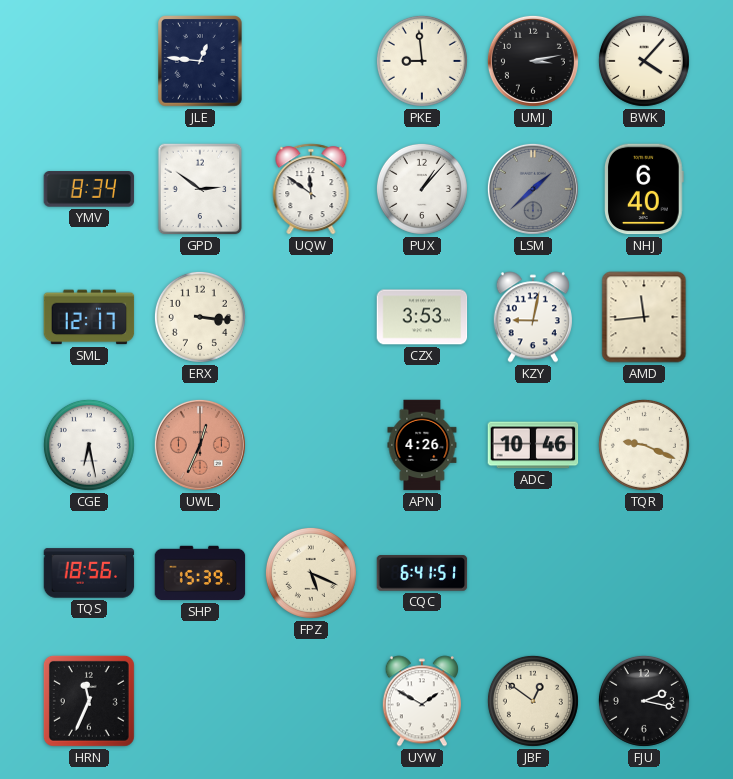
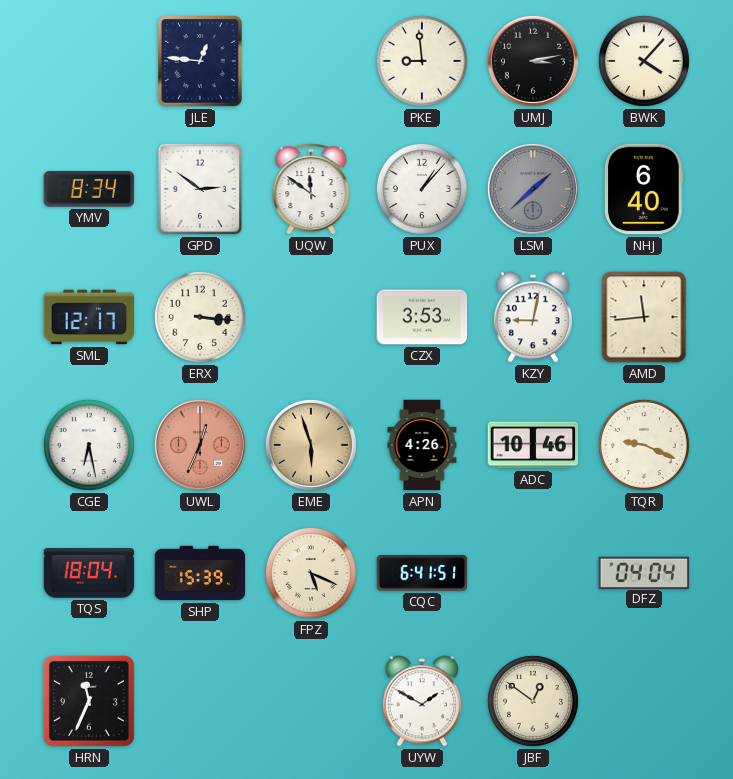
EME: none -> 5:57
TQS: 18:56 -> 18:04
DFZ: none -> 04:04
FJU: 2:17 -> none
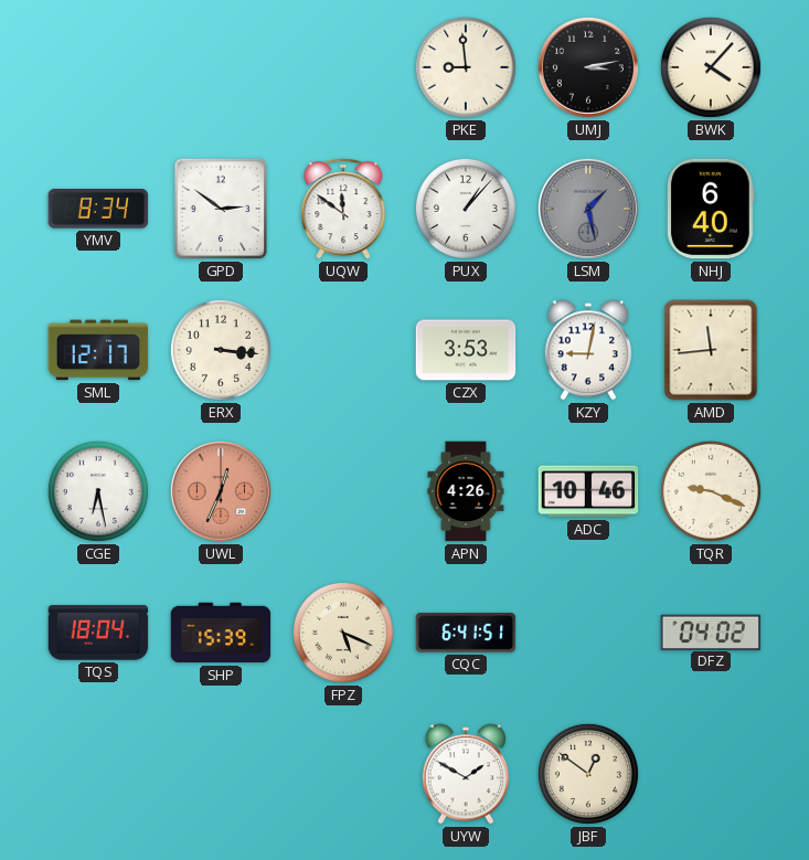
JLE: 12:46 -> none
LSM: 1:38 -> 1:28
EME: 5:57 -> none
DFZ: 04:04 -> 04:02
HRN: 11:34 -> none
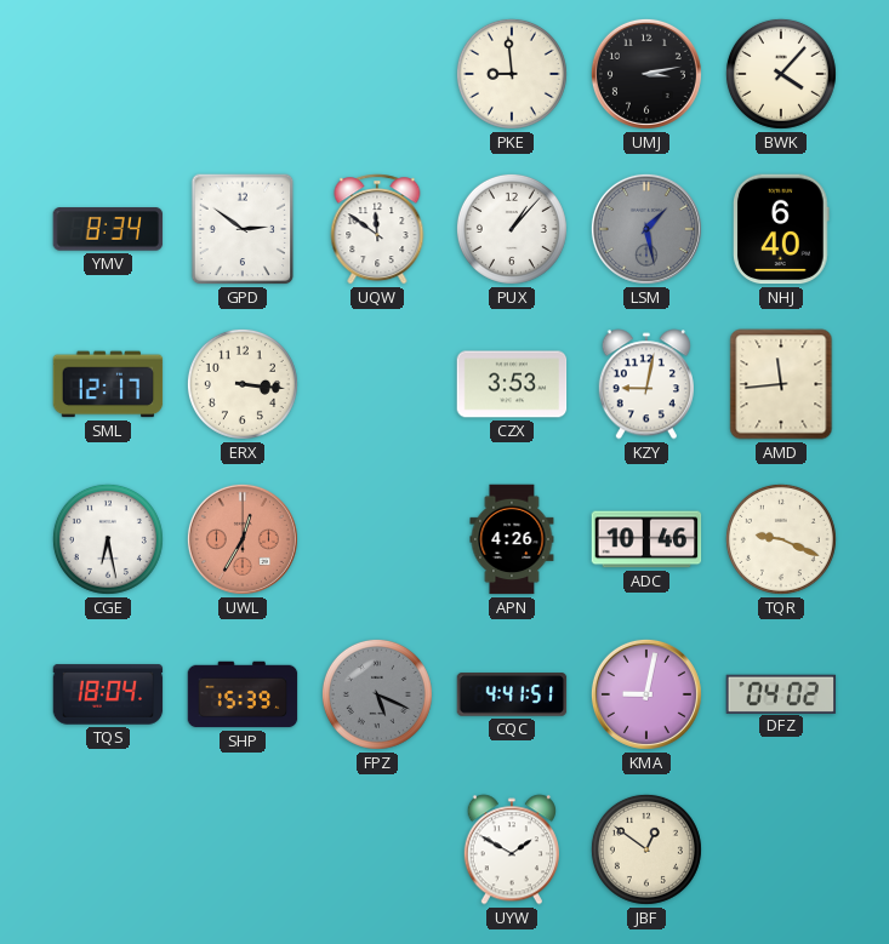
UWL: 12:34 -> 12:35
FPZ dial: cream -> grey
CQC: 6:41 -> 4:41
KMA: none -> 9:02
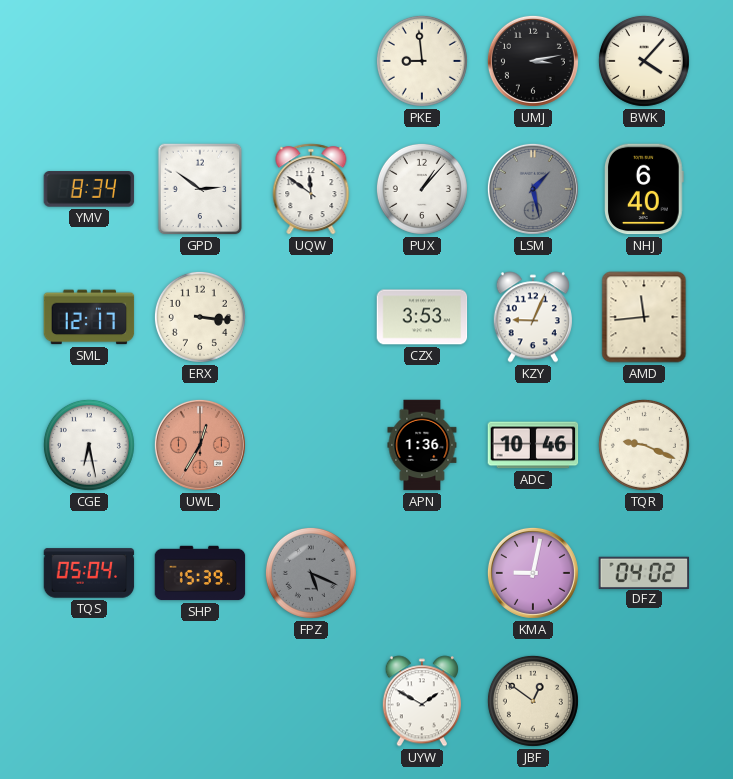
KZY: 9:02 -> 9:04
APN: 4:26 -> 1:36
TQS: 18:04 -> 05:04
CQC: 4:41 -> none
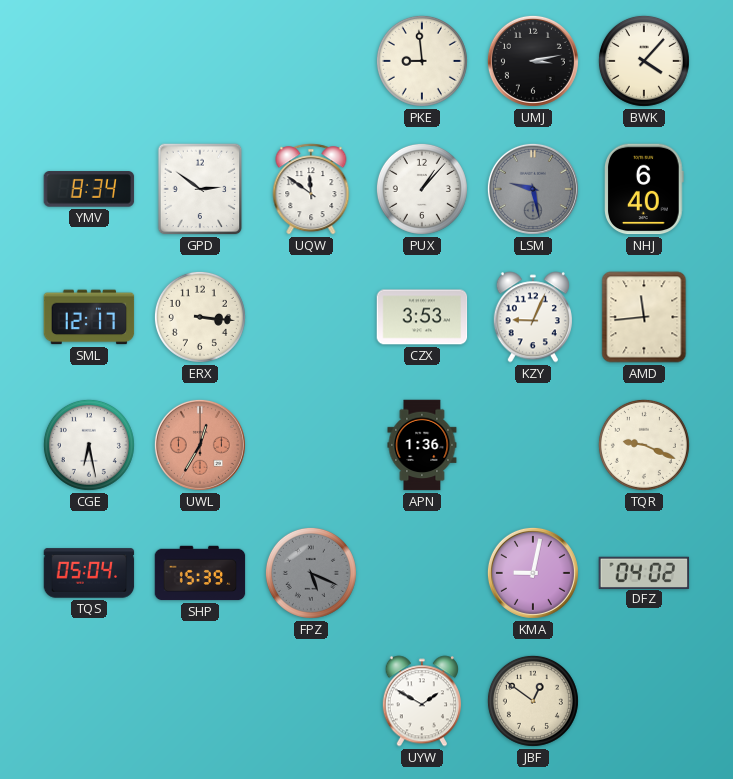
LSM: 1:28 -> 9:28
ADC: 10:46 -> none
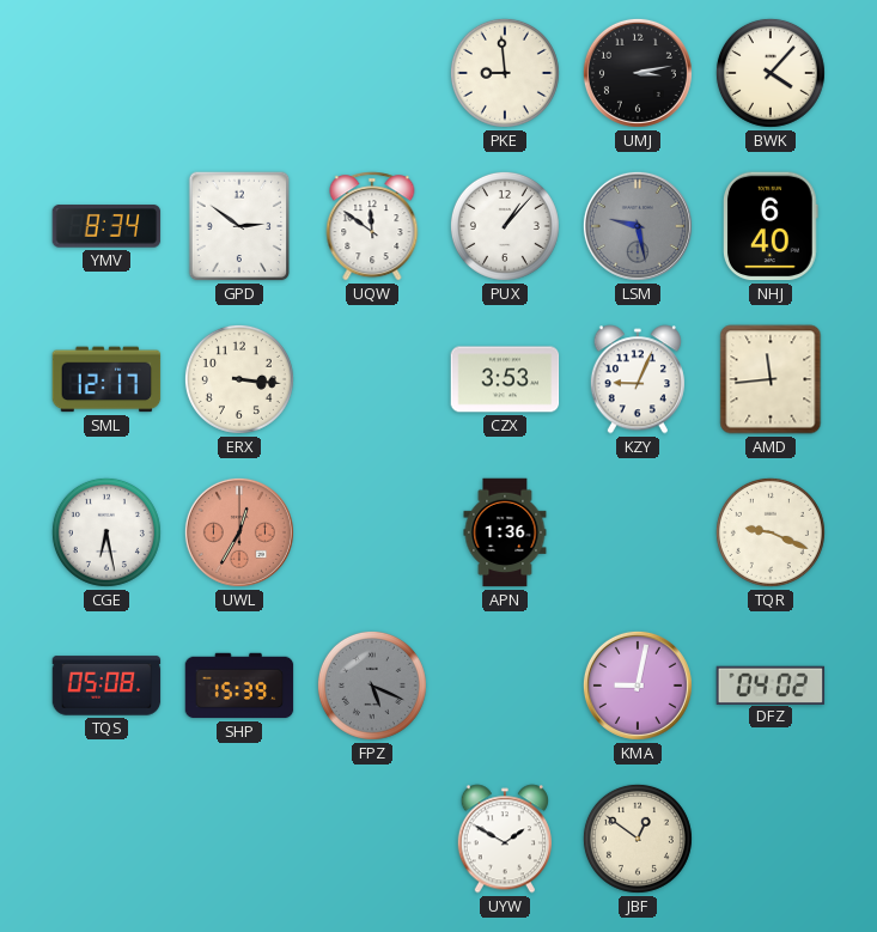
TQS: 05:04 -> 05:08
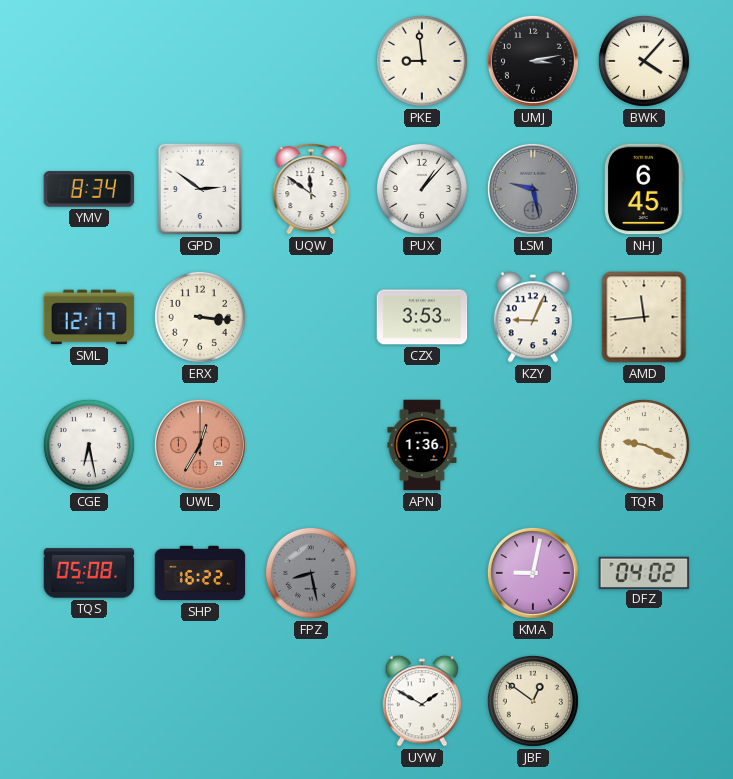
NHJ: 6:40 -> 6:45
SHP: 15:39 -> 16:22
FPZ: 5:19 -> 8:28
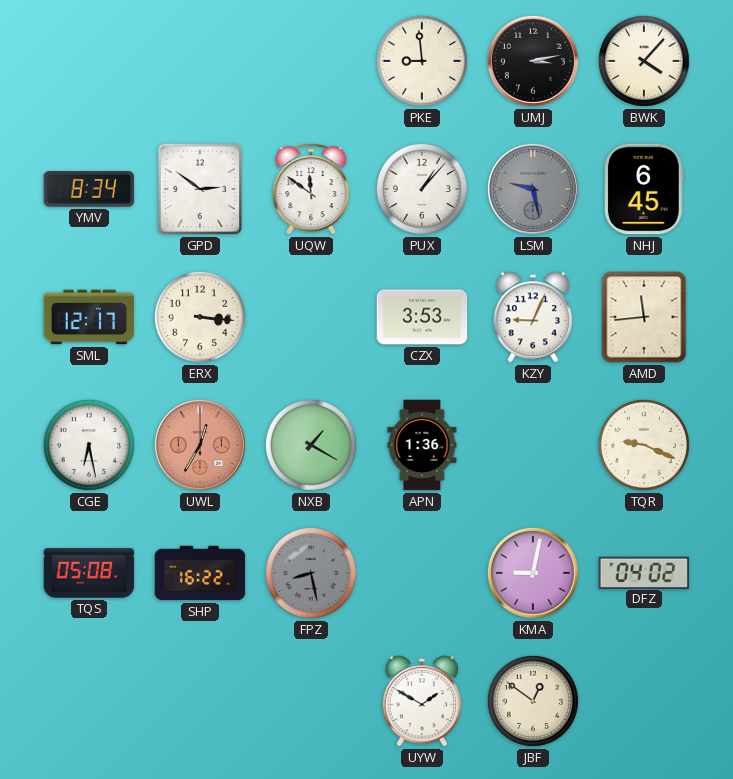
NXB: none -> 1:20
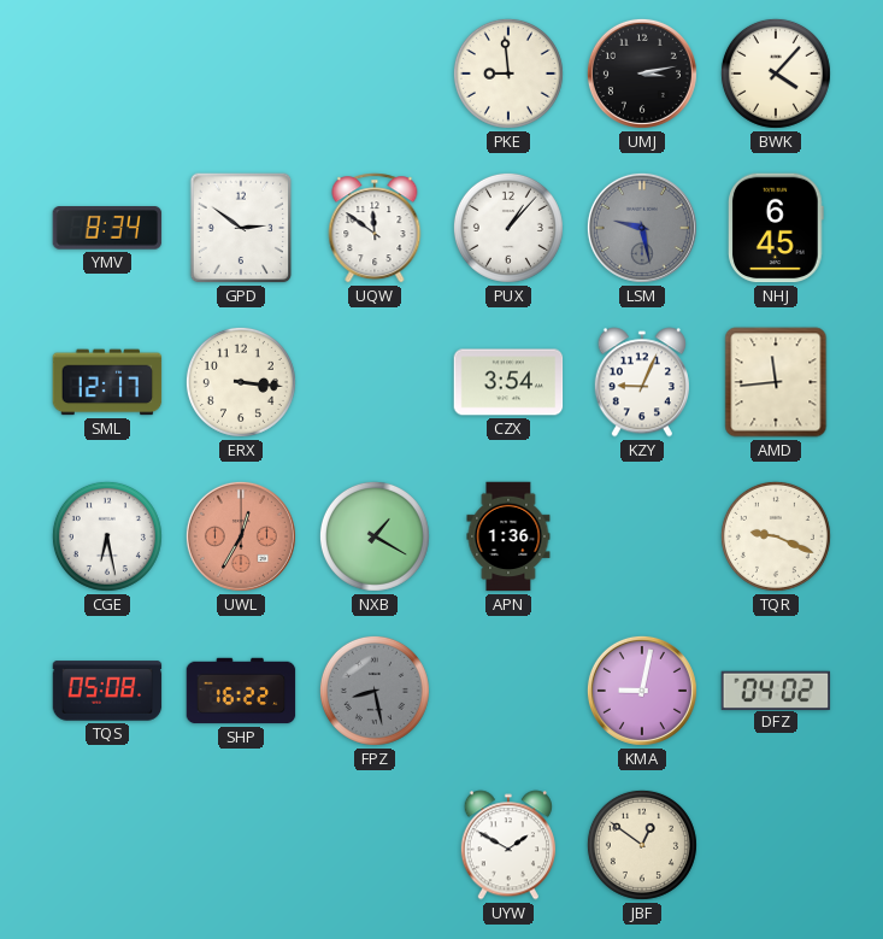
CZX: 3:53 -> 3:54
